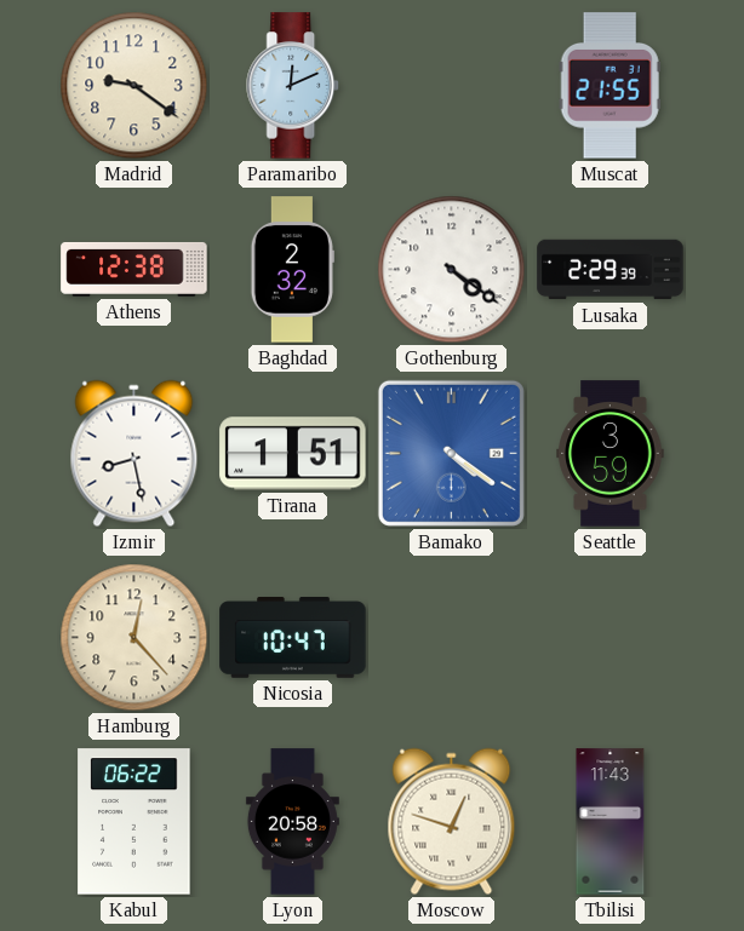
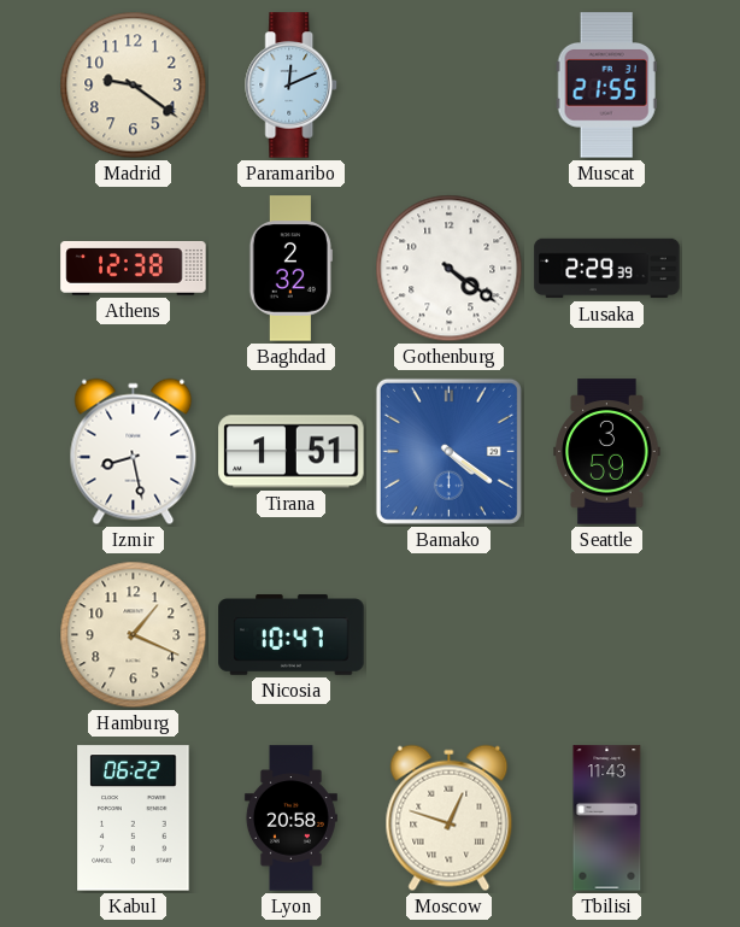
Hamburg: 12:23 -> 1:19
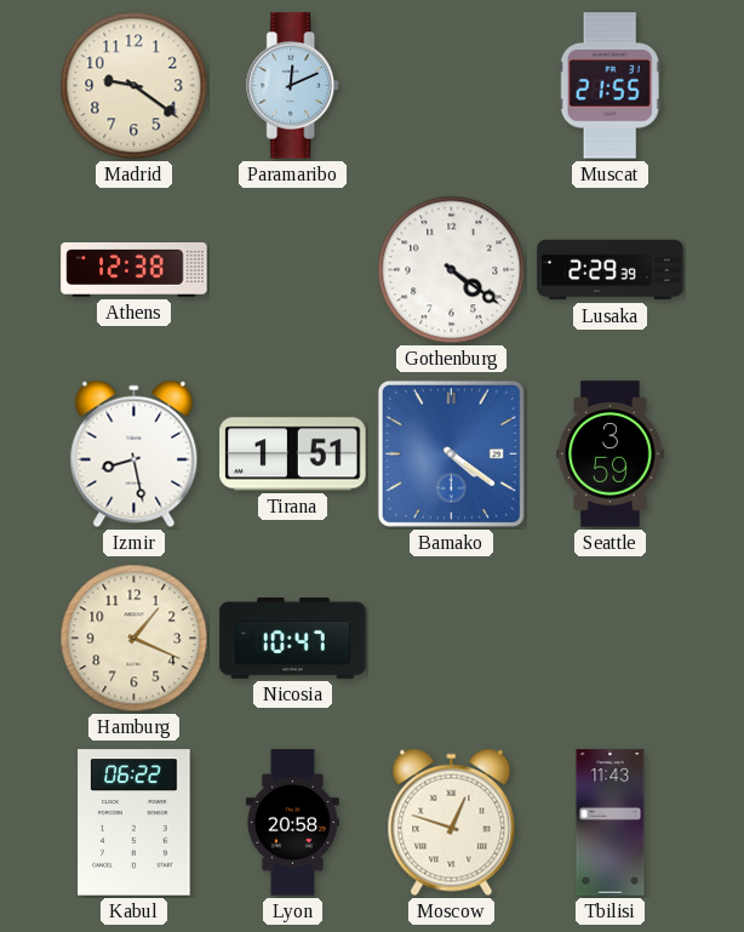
Baghdad: 2:32 -> none
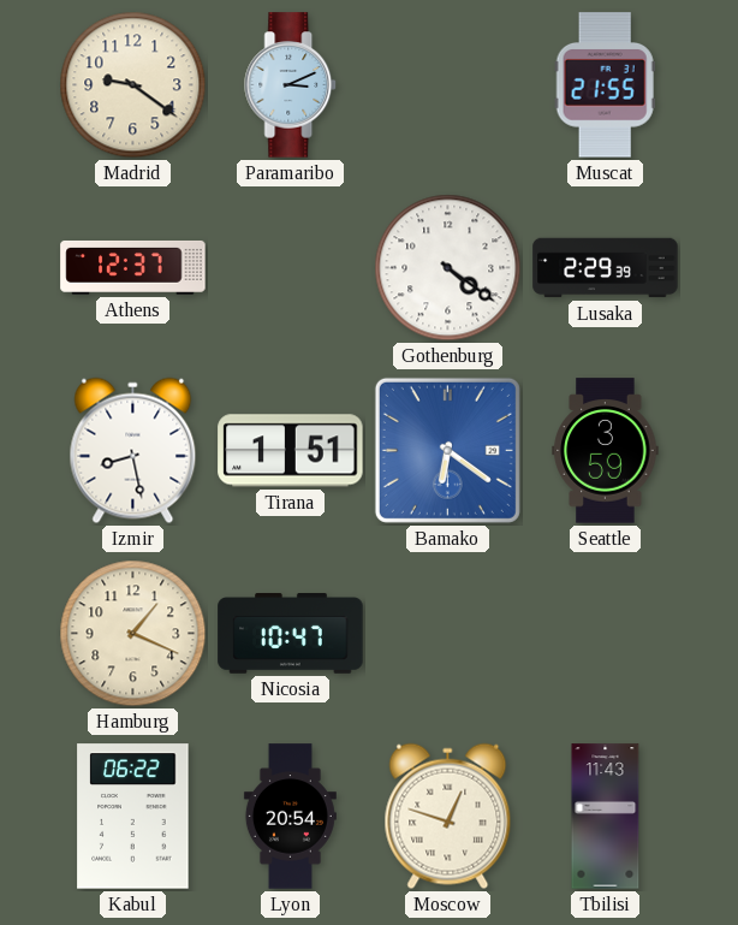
Paramaribo: 12:11 -> 3:11
Athens: 12:38 -> 12:37
Bamako: 4:21 -> 6:21
Lyon: 20:58 -> 20:54
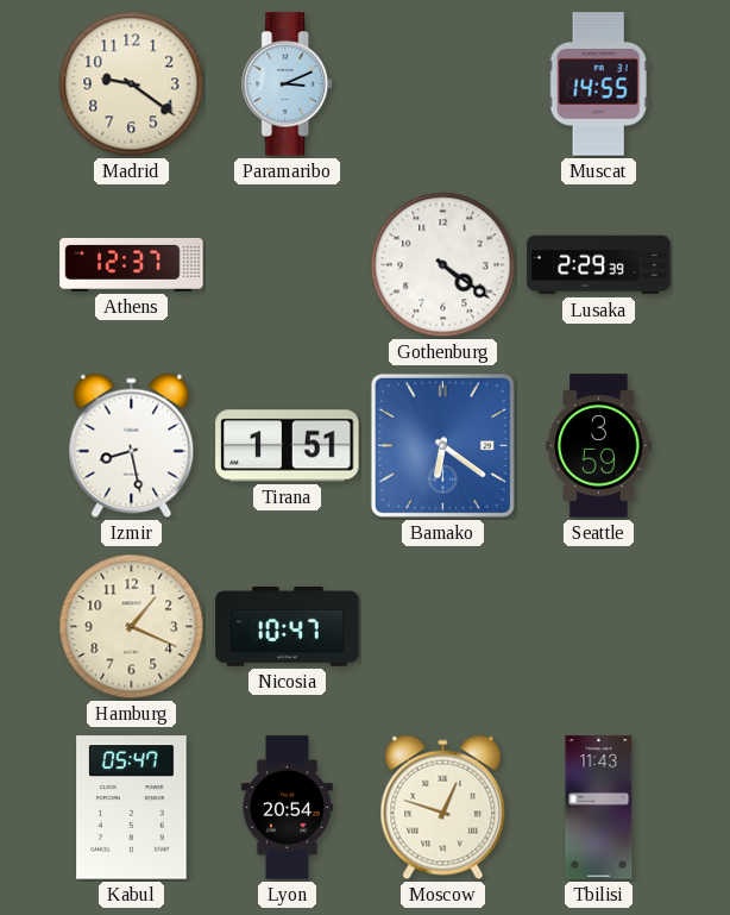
Muscat: 21:55 -> 14:55
Kabul: 06:22 -> 05:47
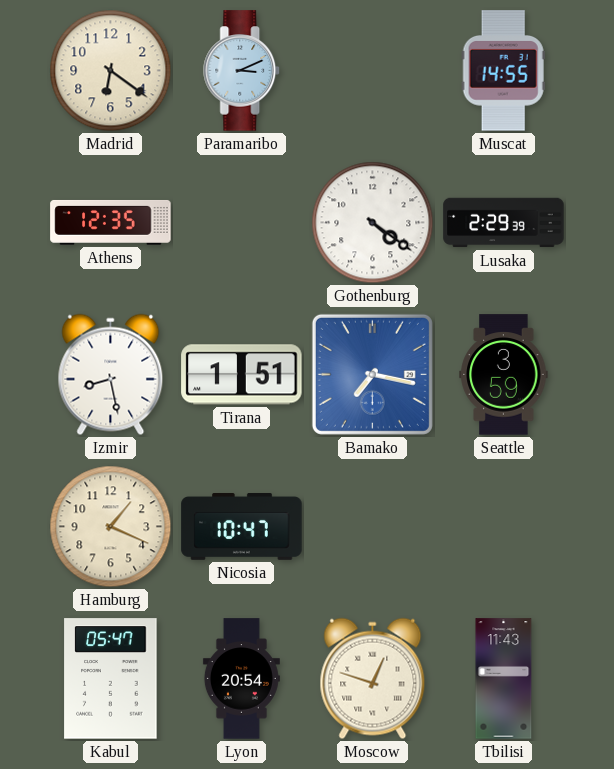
Madrid: 9:21 -> 6:21
Athens: 12:37 -> 12:35
Bamako: 6:21 -> 7:17
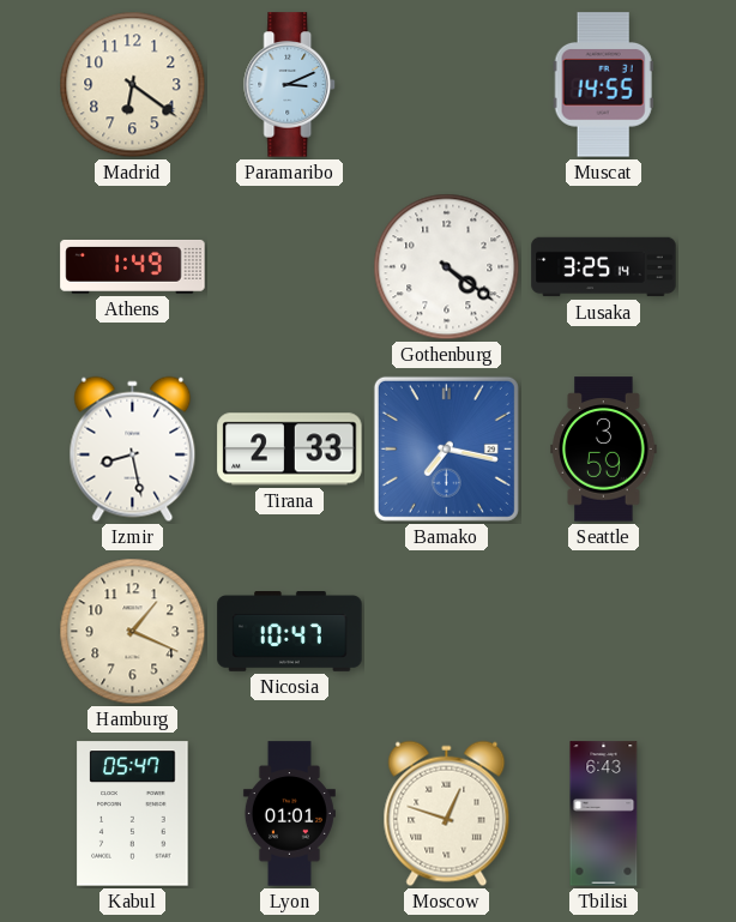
Athens: 12:35 -> 1:49
Lusaka: 2:29 -> 3:25
Tirana: 1:51 -> 2:33
Lyon: 20:54 -> 01:01
Tbilisi: 11:43 -> 6:43
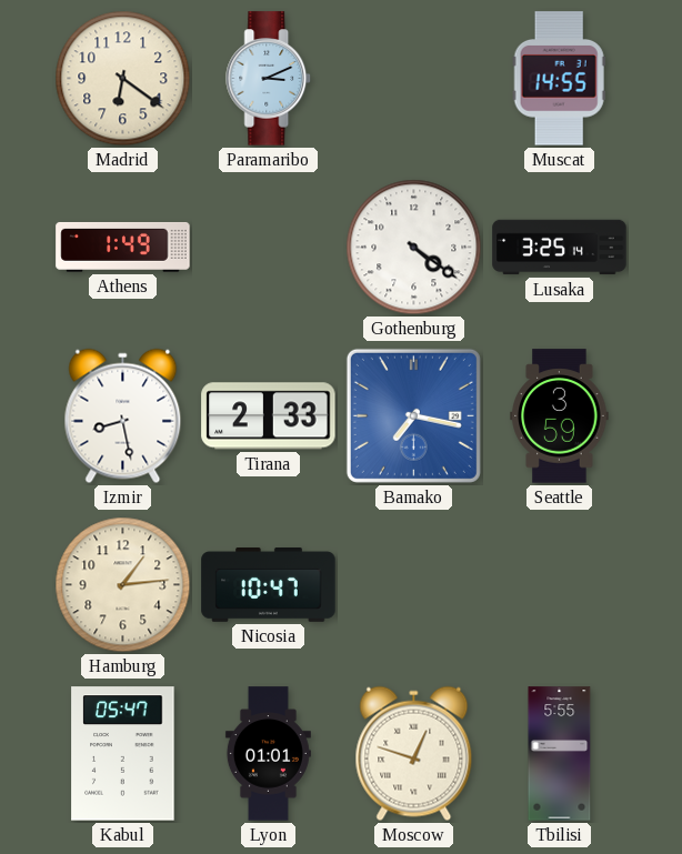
Hamburg: 1:19 -> 1:14
Tbilisi: 6:43 -> 5:55
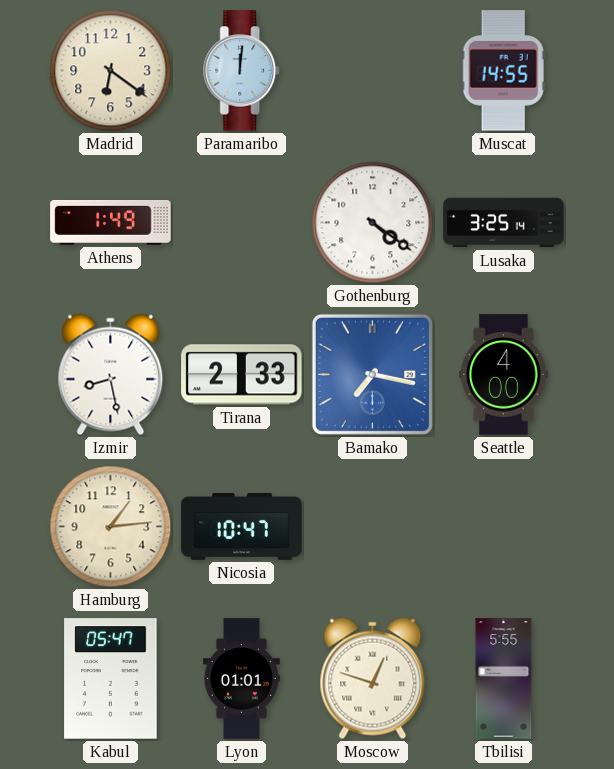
Paramaribo: 3:11 -> 12:01
Seattle: 3:59 -> 4:00
